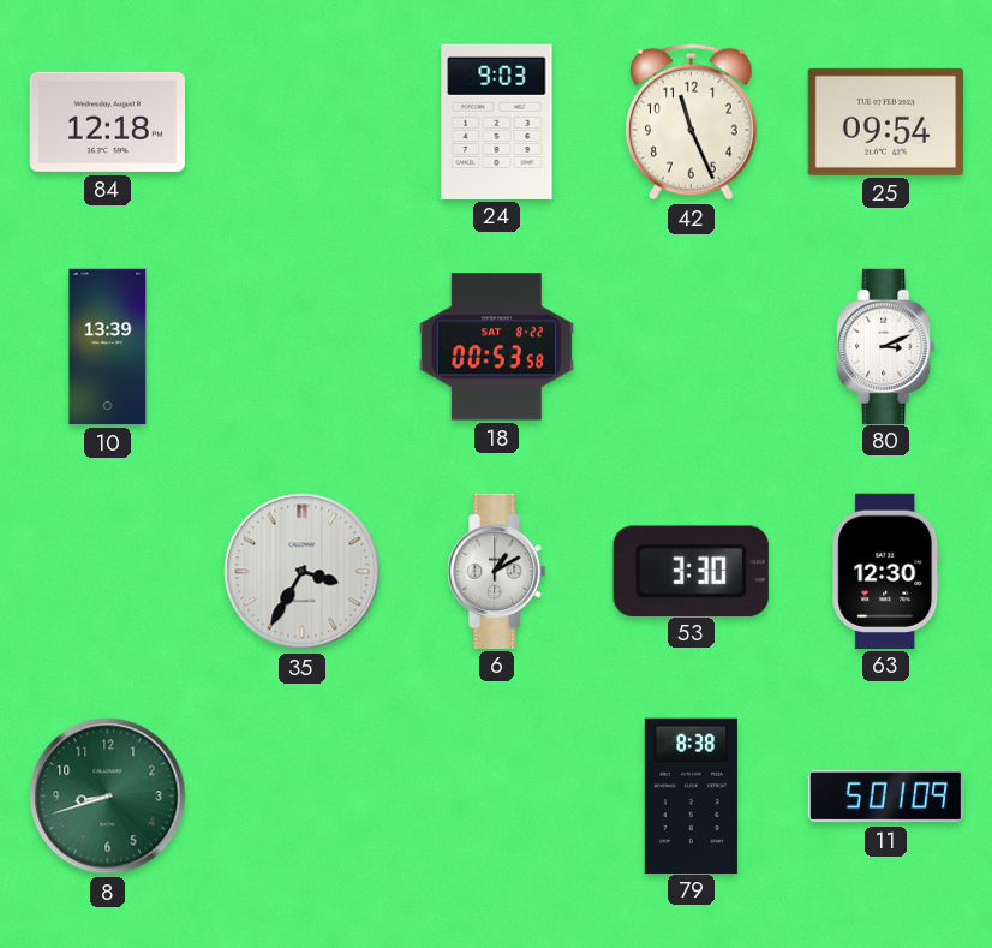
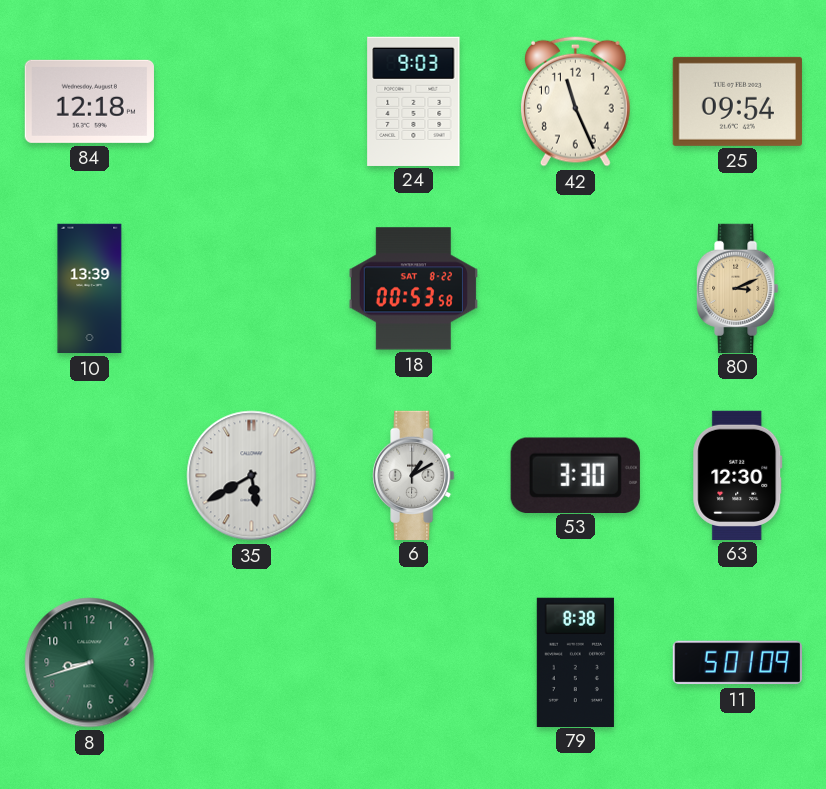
80 dial: white -> champagne
35: 3:35 -> 5:40
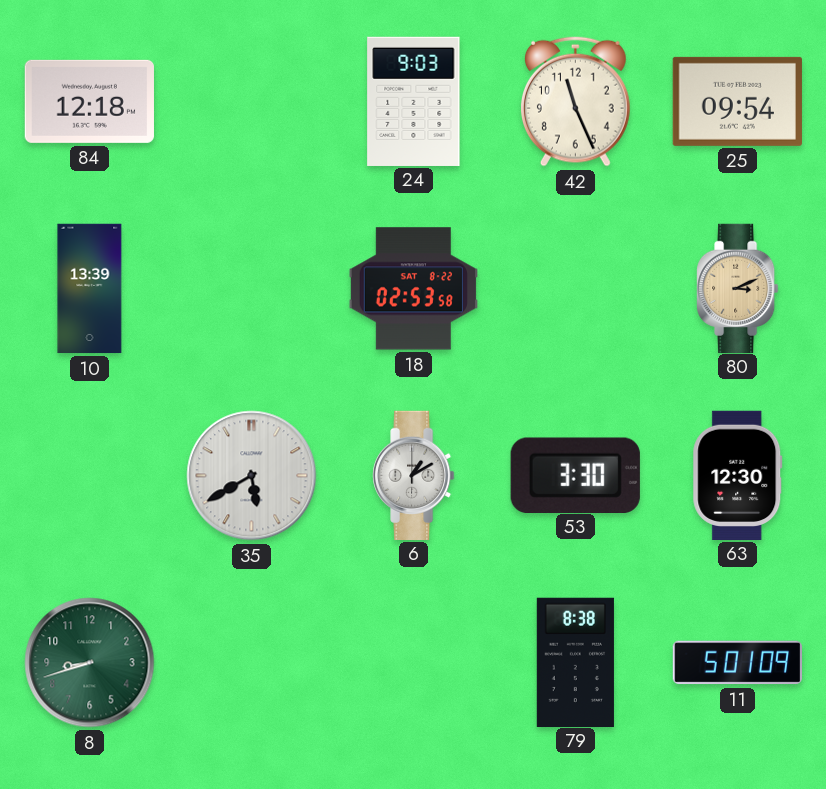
18: 00:53 -> 02:53
